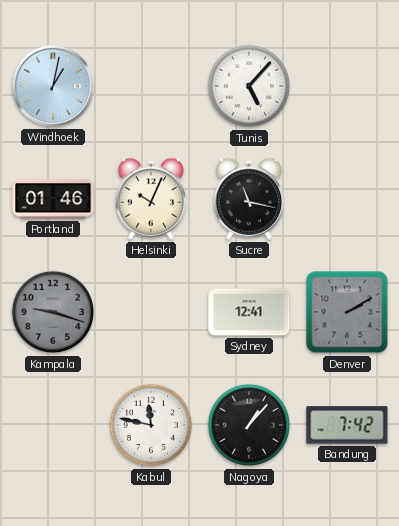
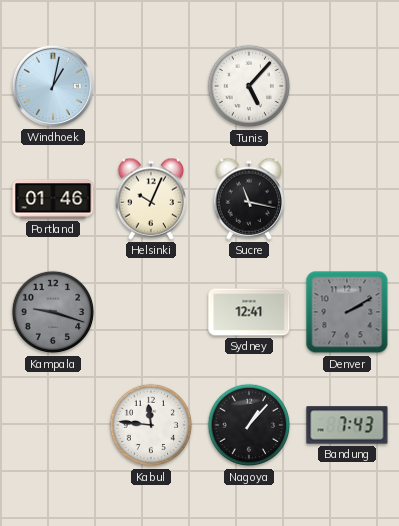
Kabul: 11:47 -> 11:46
Bandung: 7:42 -> 7:43
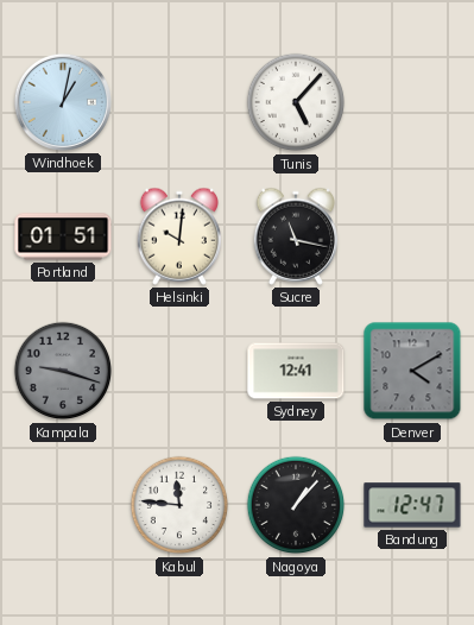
Portland: 01:46 -> 01:51
Helsinki: 10:04 -> 10:01
Denver: 2:10 -> 4:10
Bandung: 7:43 -> 12:47
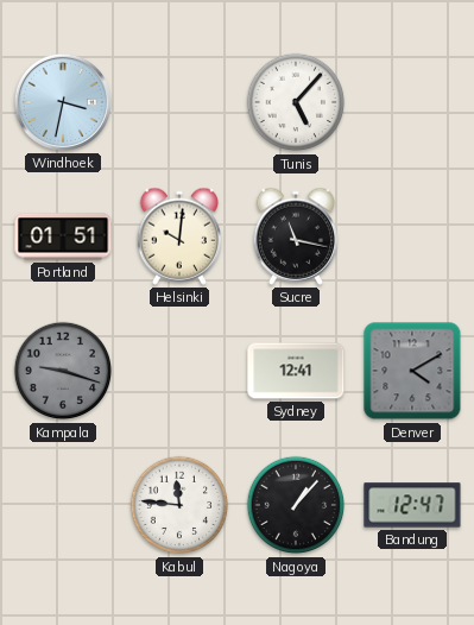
Windhoek: 1:02 -> 3:32
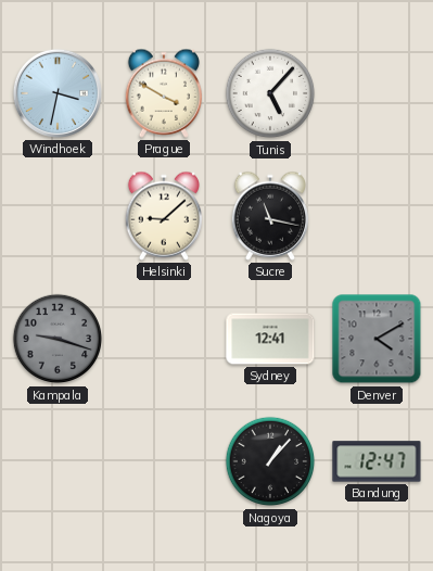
Prague: none -> 3:50
Portland: 01:51 -> none
Helsinki: 10:01 -> 9:08
Kabul: 11:46 -> none
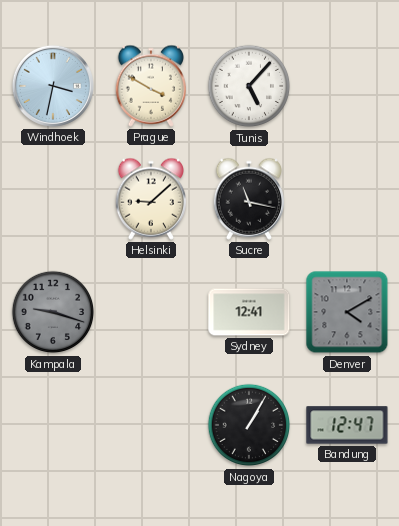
Nagoya: 1:07 -> 1:05
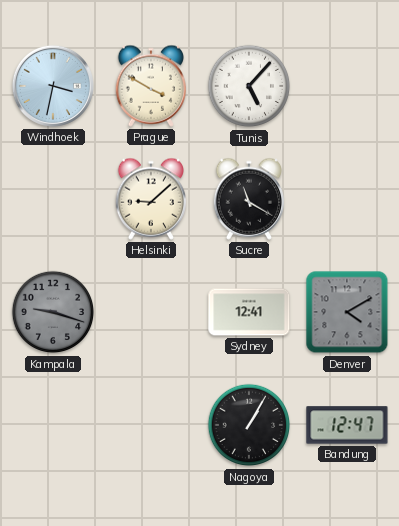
Sucre: 11:17 -> 11:20
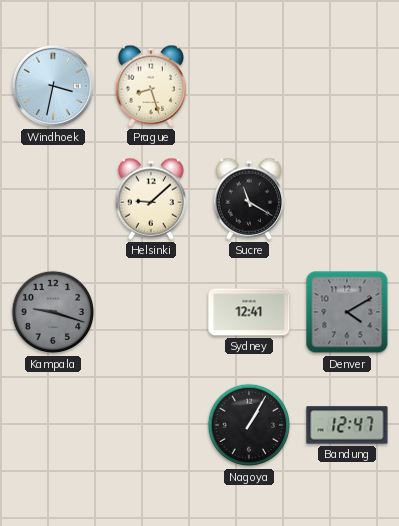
Prague: 3:50 -> 8:27
Tunis: 5:07 -> none
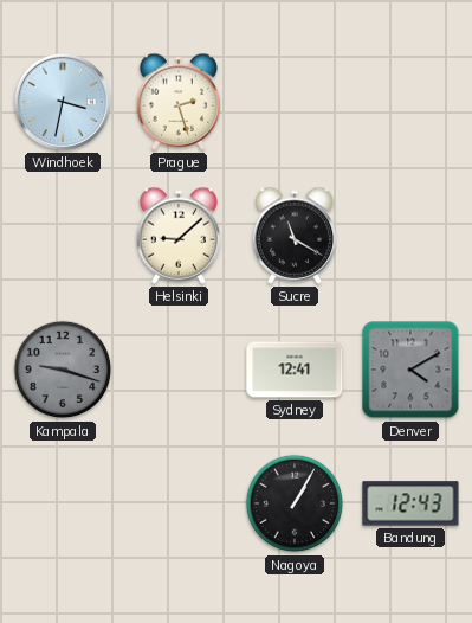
Prague: 8:27 -> 2:27
Bandung: 12:47 -> 12:43
